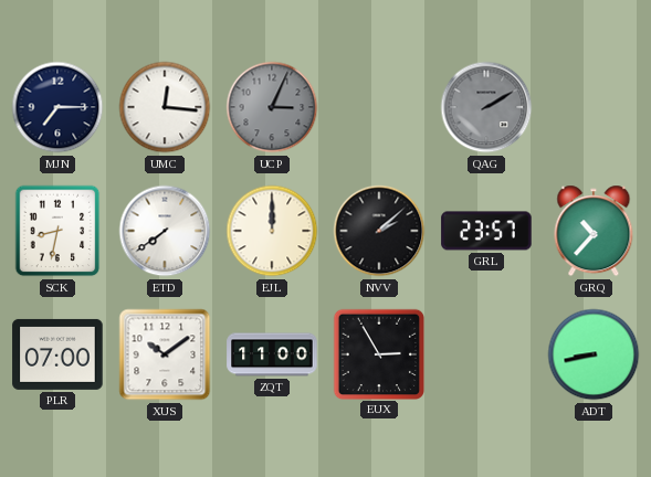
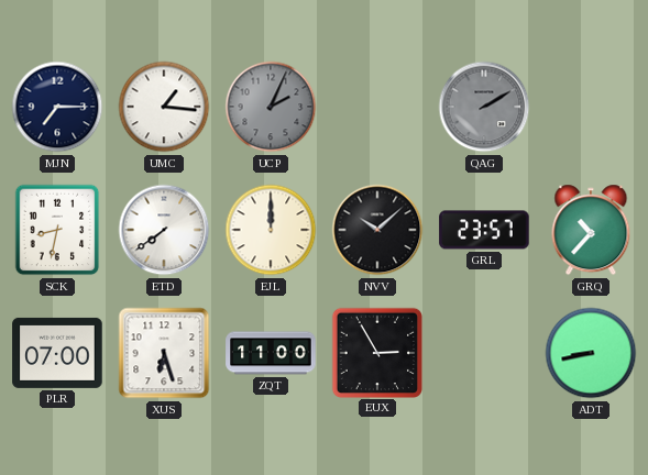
UMC: 12:16 -> 1:16
UCP: 3:04 -> 2:04
NVV: 2:08 -> 10:08
XUS: 10:09 -> 6:27
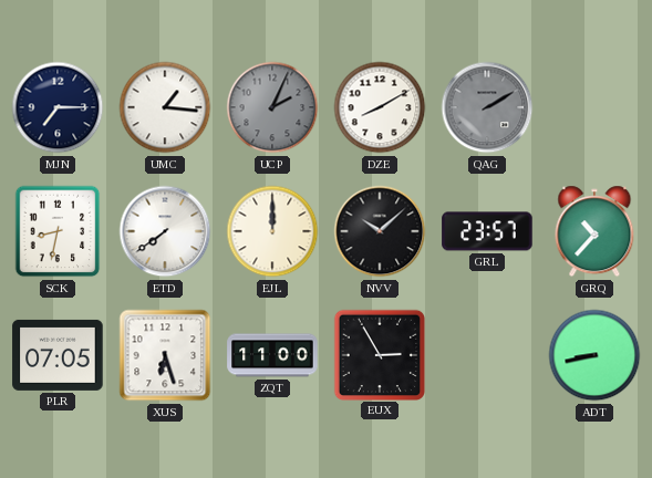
DZE: none -> 8:10
PLR: 07:00 -> 07:05
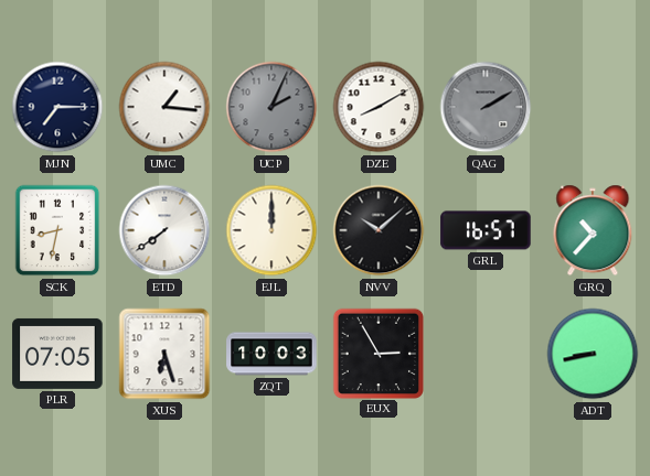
GRL: 23:57 -> 16:57
ZQT: 11:00 -> 10:03
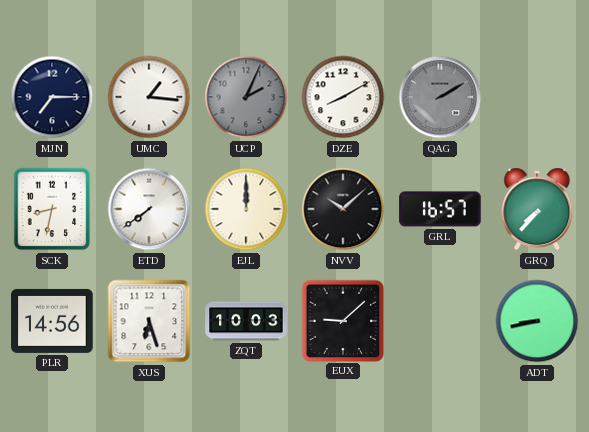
GRQ: 10:37 -> 7:37
PLR: 07:05 -> 14:56
EUX: 2:55 -> 9:08
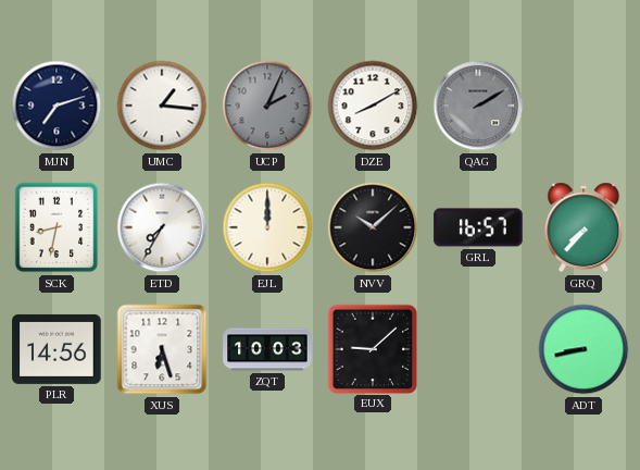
MJN: 7:15 -> 7:12
ETD: 7:39 -> 7:35
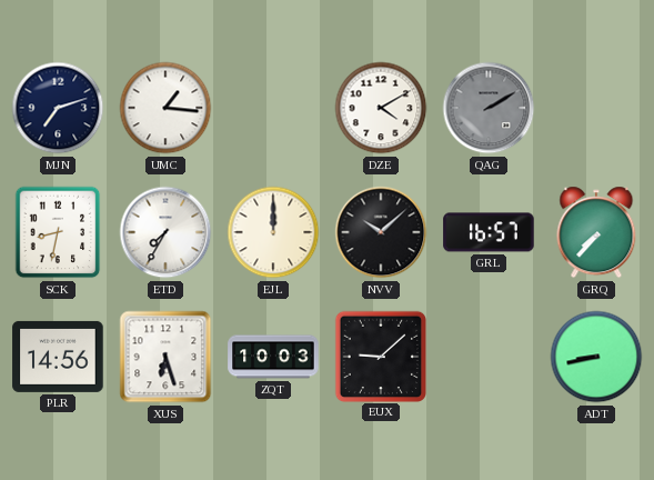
UCP: 2:04 -> none
DZE: 8:10 -> 4:10
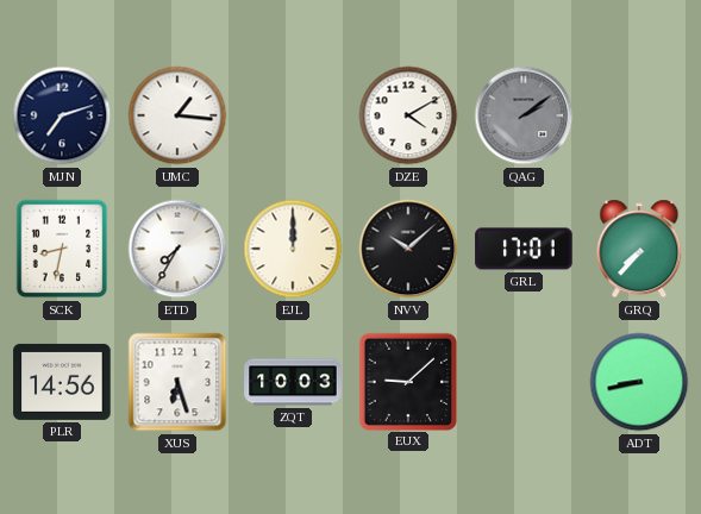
QAG: 2:10 -> 2:09
GRL: 16:57 -> 17:01
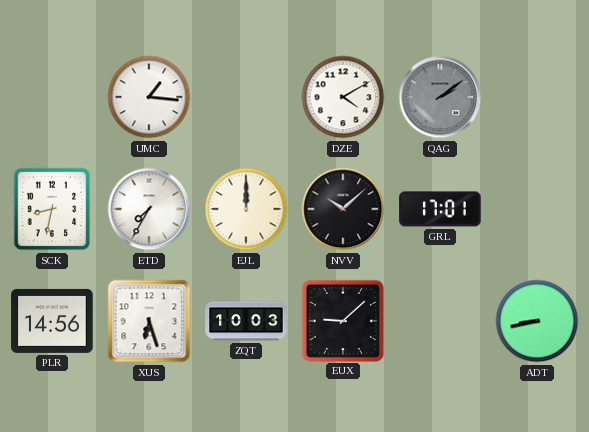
MJN: 7:12 -> none
GRQ: 7:37 -> none
